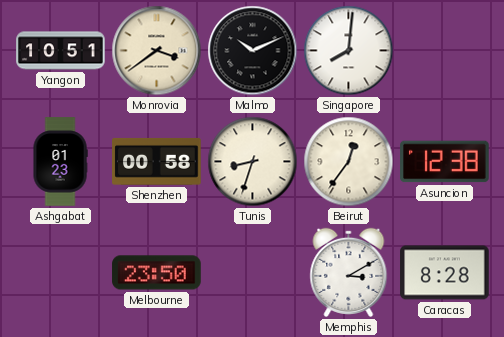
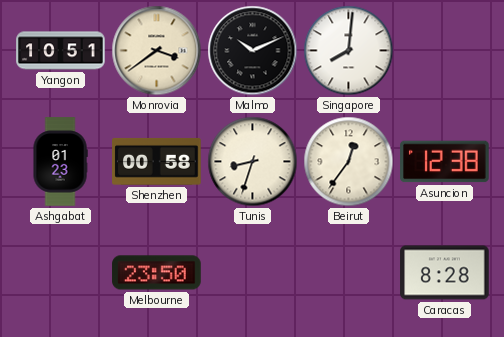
Memphis: 3:10 -> none
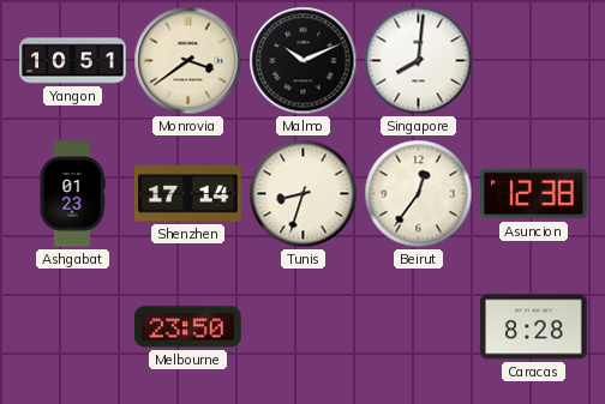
Shenzhen: 00:58 -> 17:14
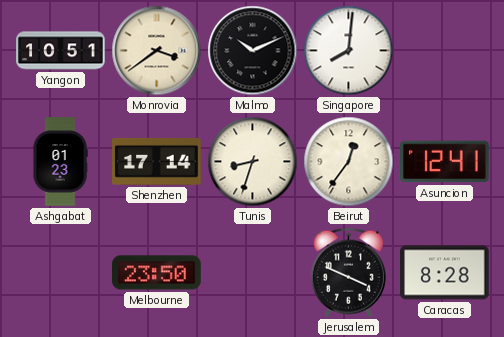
Asuncion: 12:38 -> 12:41
Jerusalem: none -> 3:49
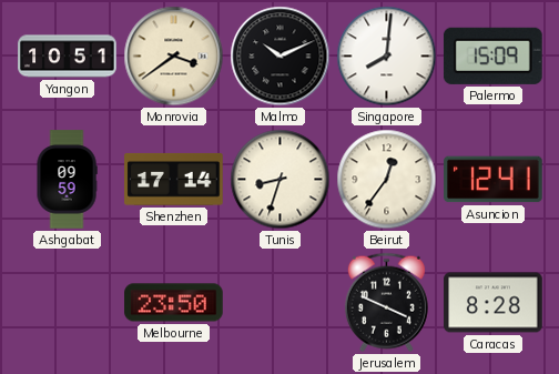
Palermo: none -> 15:09
Ashgabat: 01:23 -> 09:59
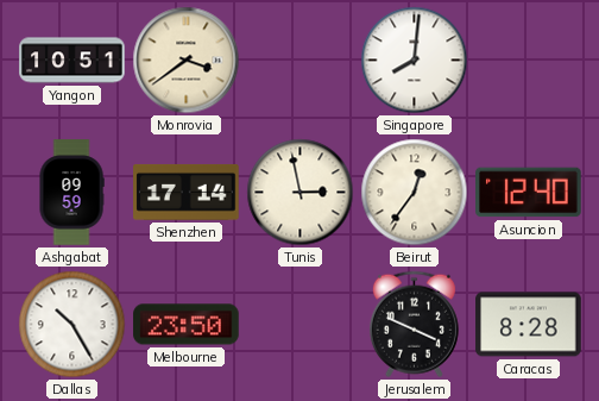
Malmo: 10:11 -> none
Palermo: 15:09 -> none
Tunis: 8:33 -> 2:58
Asuncion: 12:41 -> 12:40
Dallas: none -> 10:25
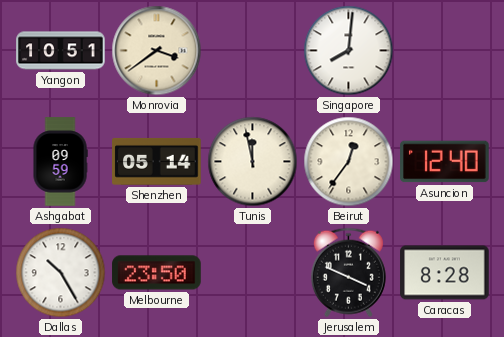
Shenzhen: 17:14 -> 05:14
Tunis: 2:58 -> 11:58
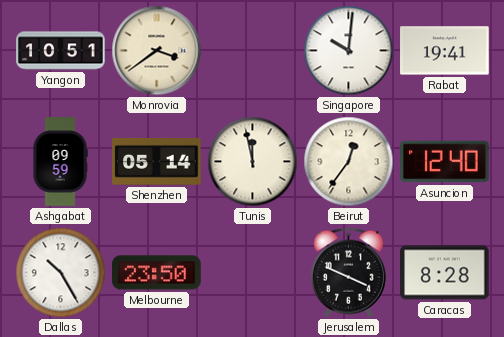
Singapore: 8:01 -> 10:01
Rabat: none -> 19:41
